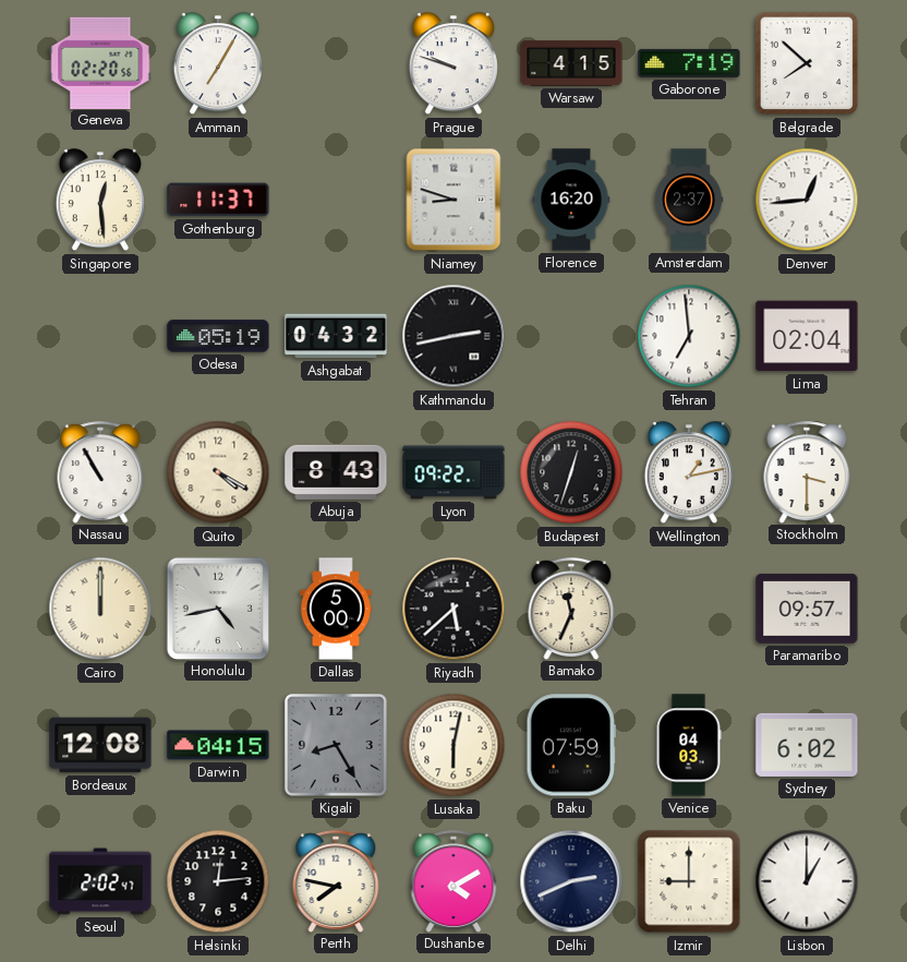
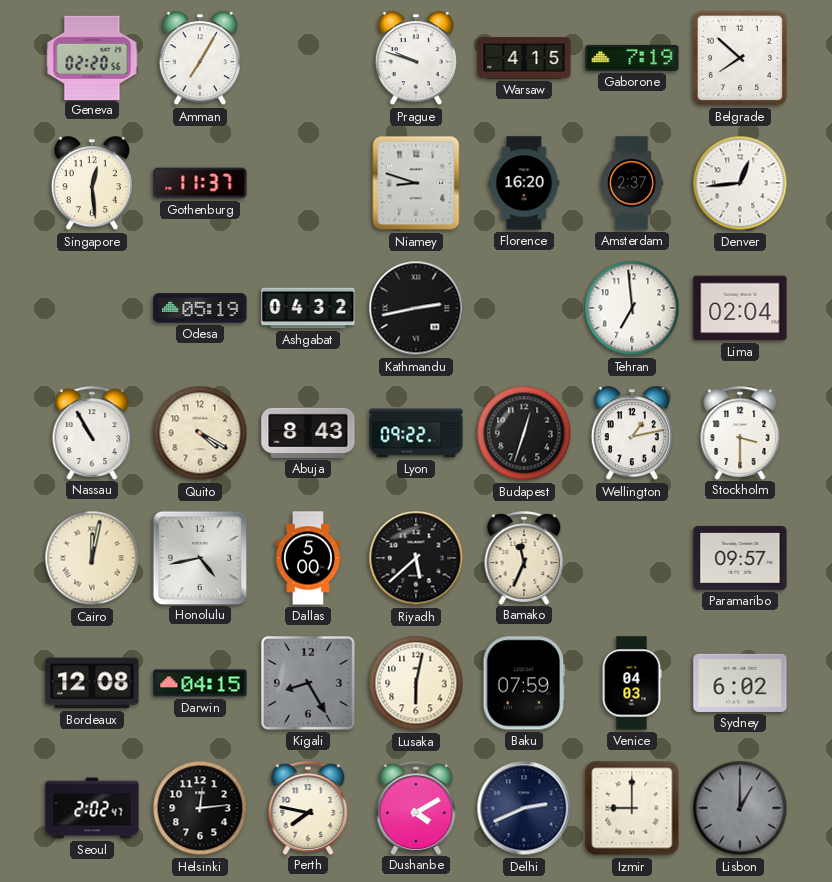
Cairo: 12:00 -> 12:02
Lisbon dial: white -> grey
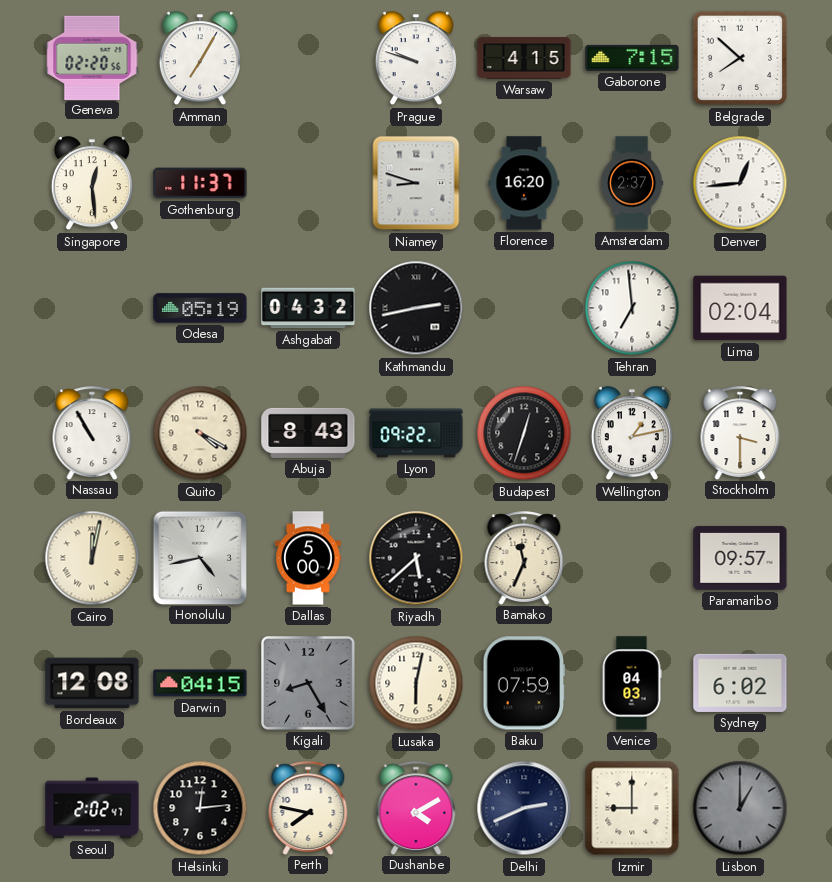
Gaborone: 7:19 -> 7:15
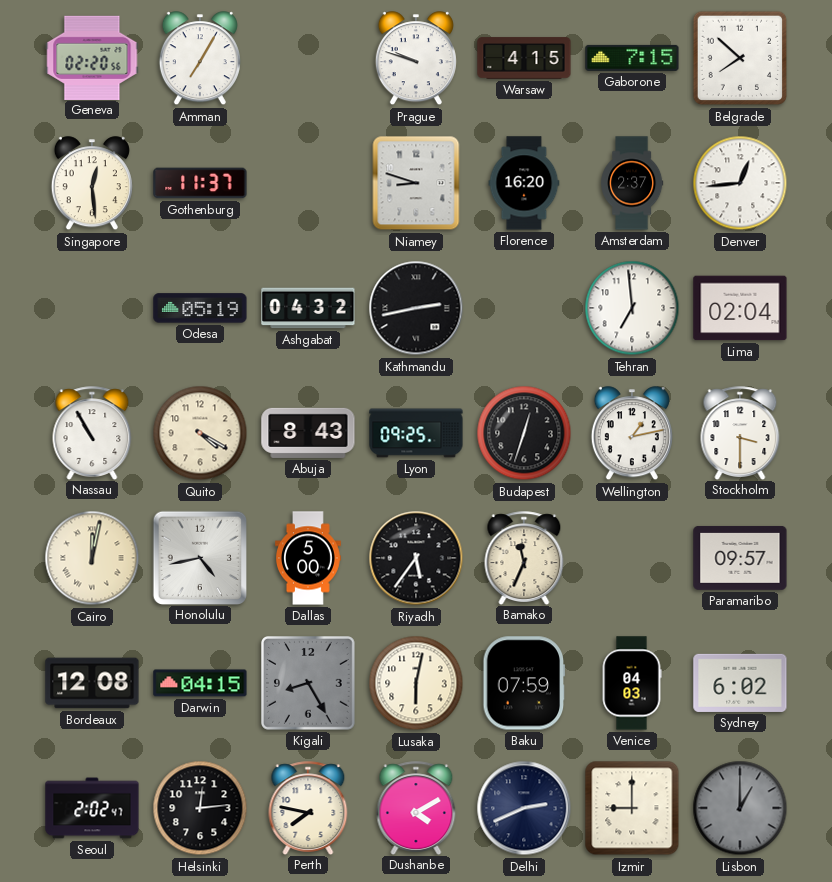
Lyon: 09:22 -> 09:25
Riyadh: 5:38 -> 5:36
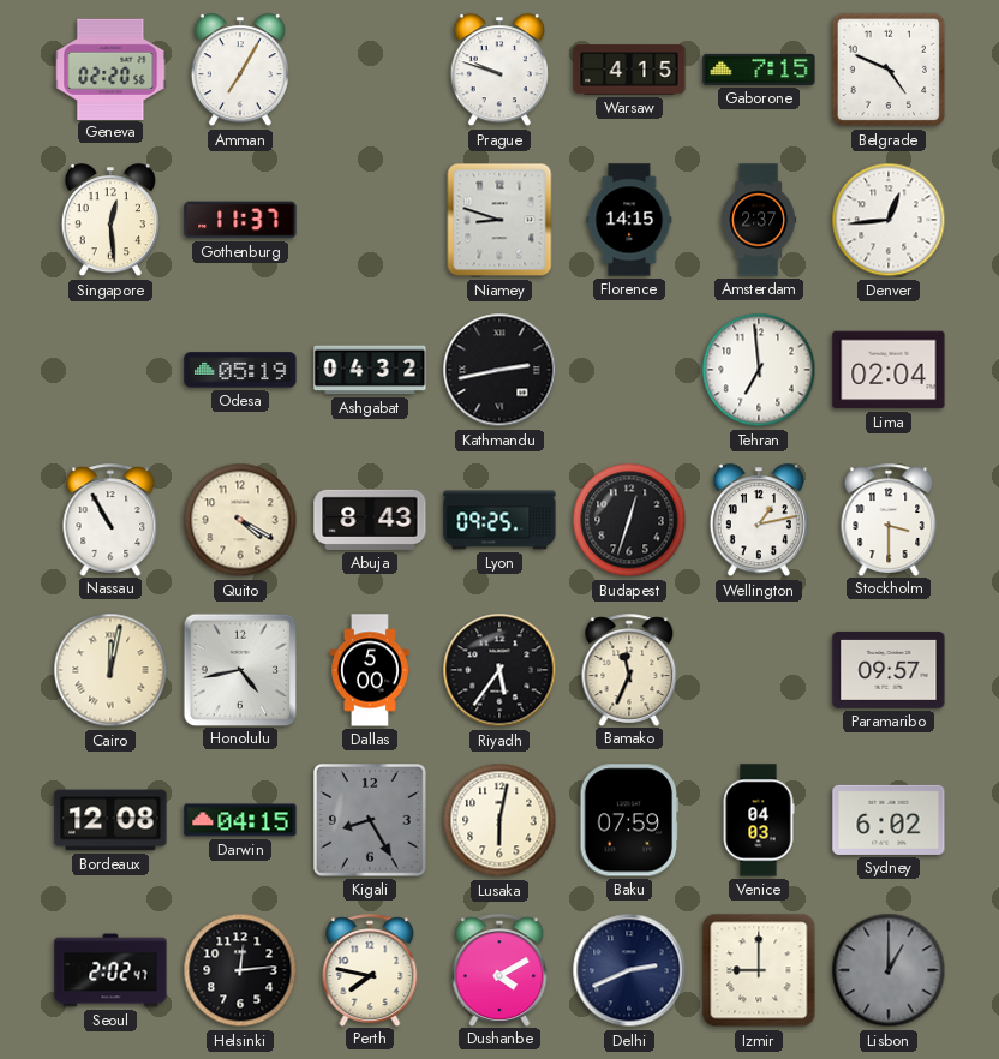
Belgrade: 7:52 -> 4:49
Florence: 16:20 -> 14:15
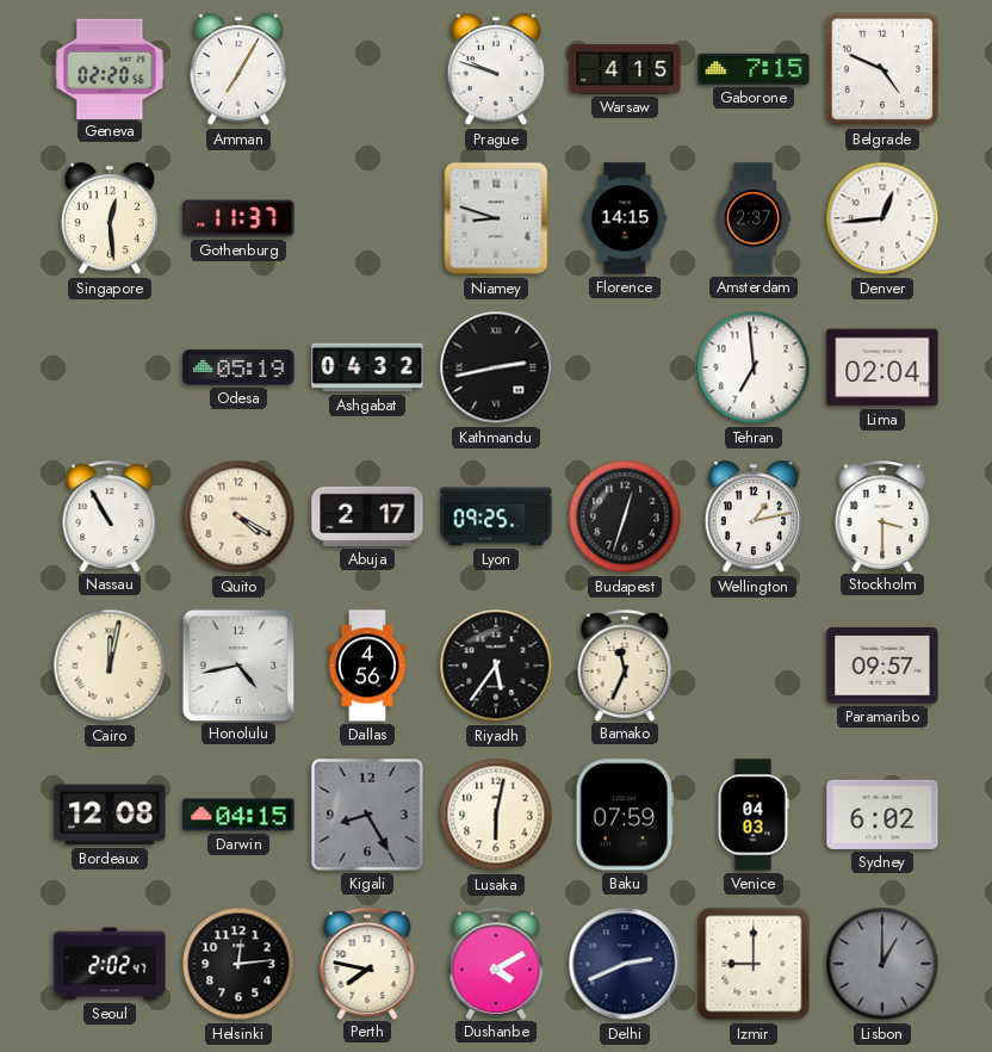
Abuja: 8:43 -> 2:17
Dallas: 5:00 -> 4:56
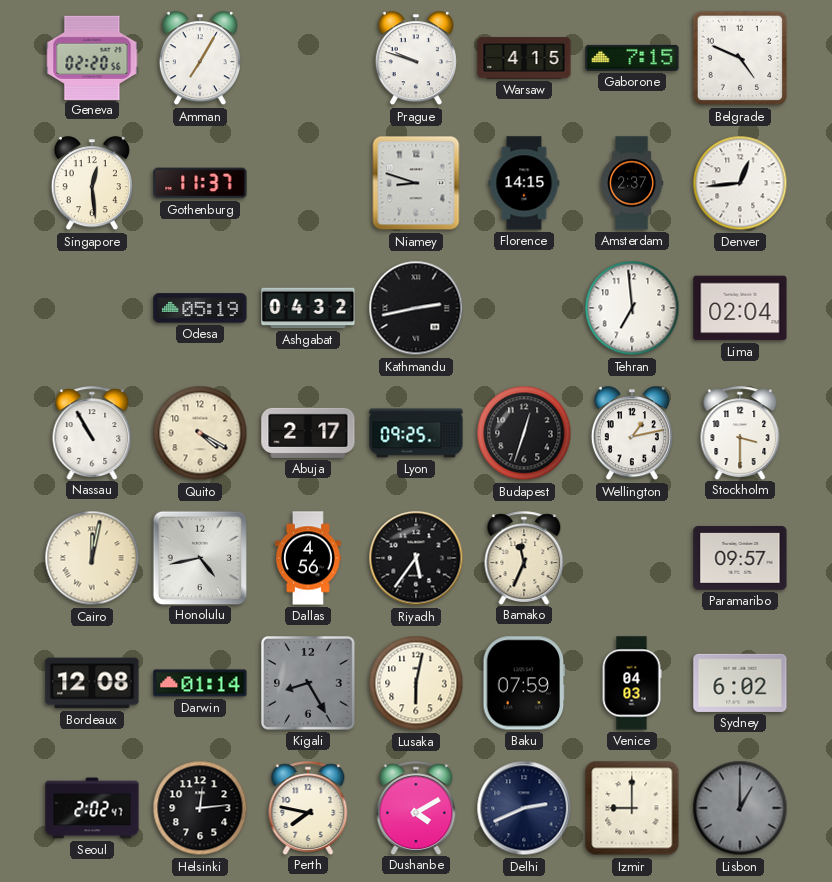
Darwin: 04:15 -> 01:14
